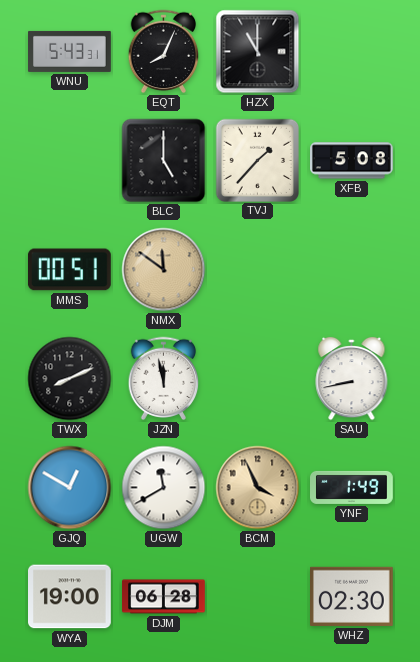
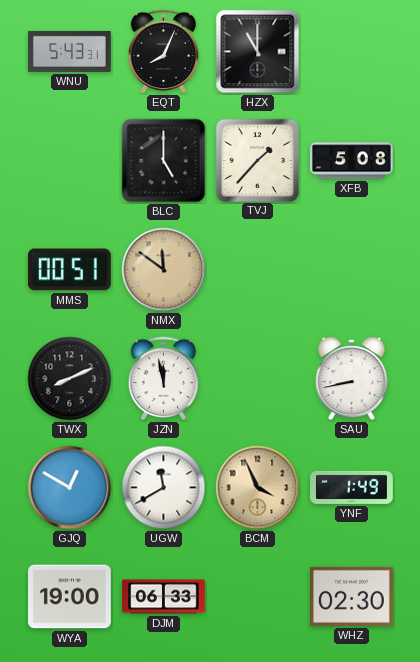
DJM: 06:28 -> 06:33
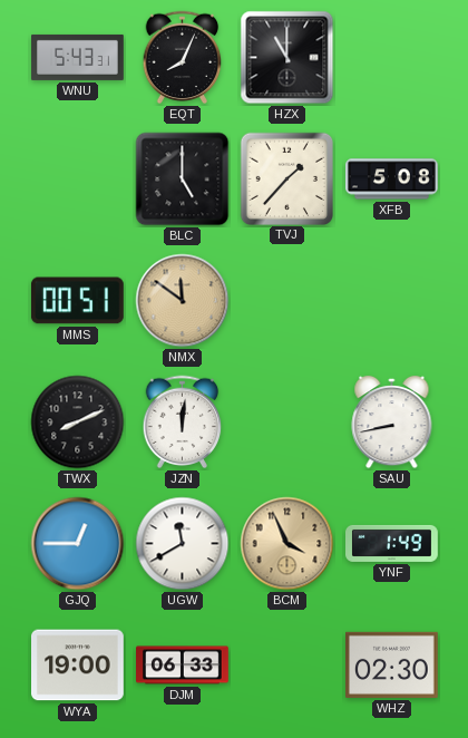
JZN: 11:58 -> 12:01
GJQ: 12:50 -> 12:45
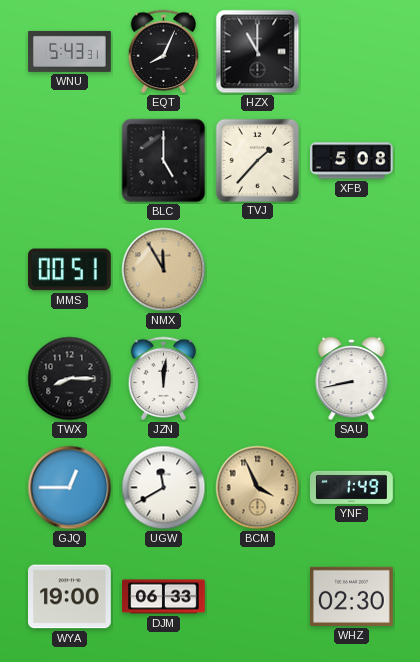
NMX: 11:51 -> 11:55
TWX: 8:11 -> 8:15
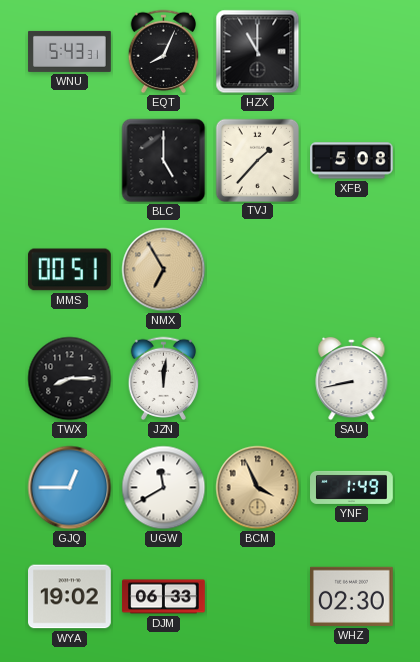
NMX: 11:55 -> 6:55
WYA: 19:00 -> 19:02
